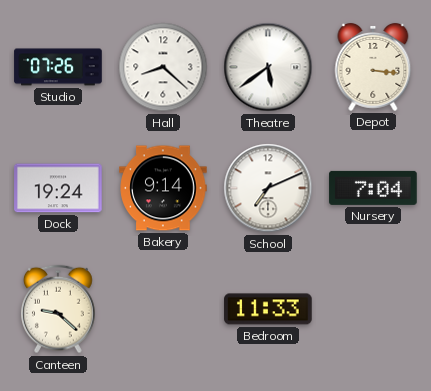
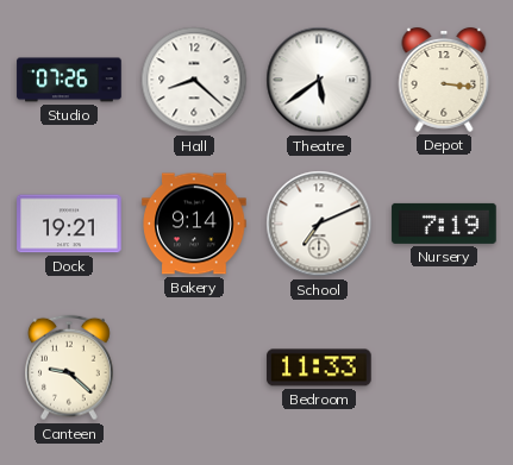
Dock: 19:24 -> 19:21
Nursery: 7:04 -> 7:19
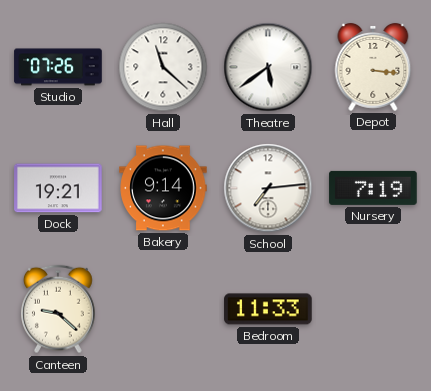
Hall: 8:22 -> 11:22
School: 7:11 -> 7:14
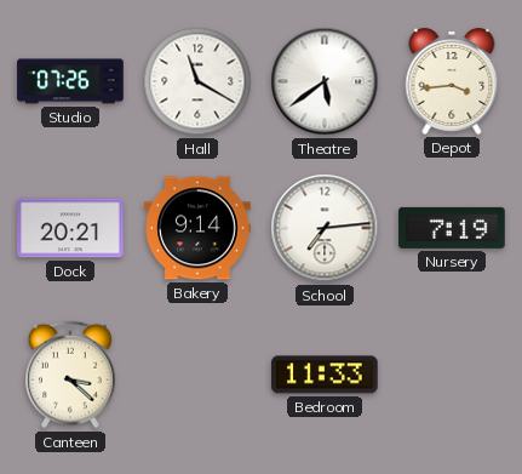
Hall: 11:22 -> 11:20
Depot: 3:16 -> 3:44
Dock: 19:21 -> 20:21
Canteen: 9:22 -> 3:22
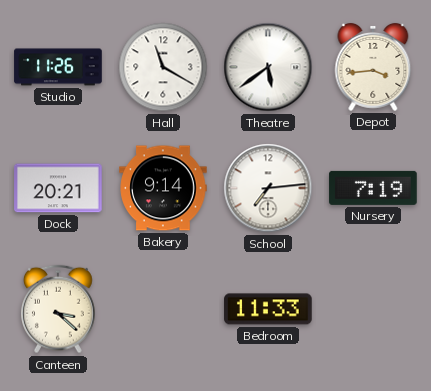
Studio: 07:26 -> 11:26
